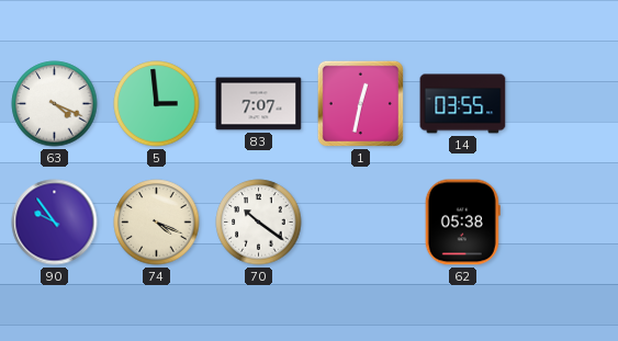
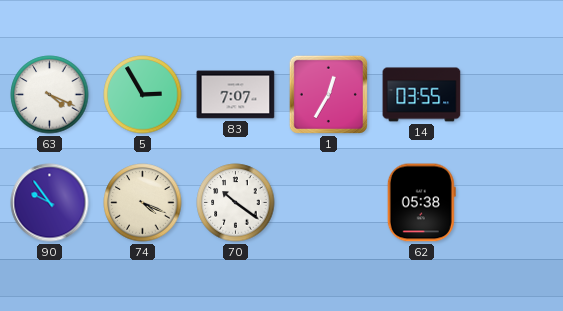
5: 2:59 -> 2:55
1: 12:32 -> 12:35
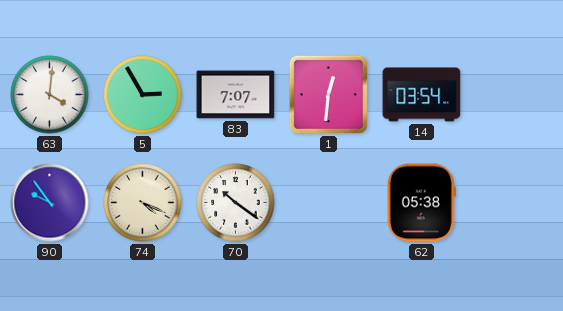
63: 4:19 -> 4:01
1: 12:35 -> 12:31
14: 03:55 -> 03:54
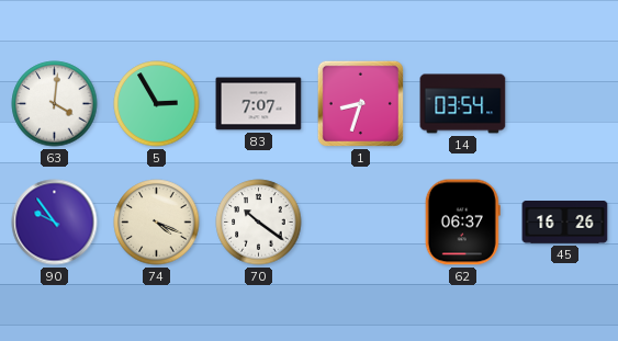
1: 12:31 -> 8:33
62: 05:38 -> 06:37
45: none -> 16:26
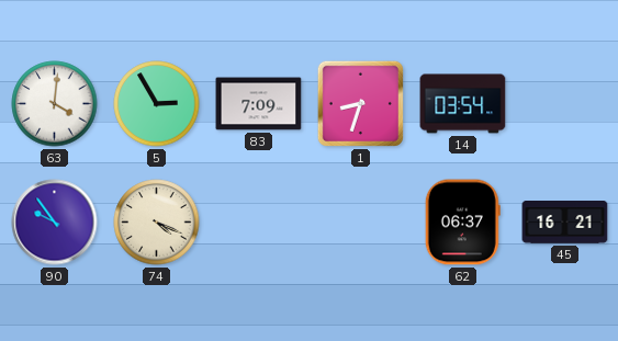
83: 7:07 -> 7:09
70: 10:21 -> none
45: 16:26 -> 16:21
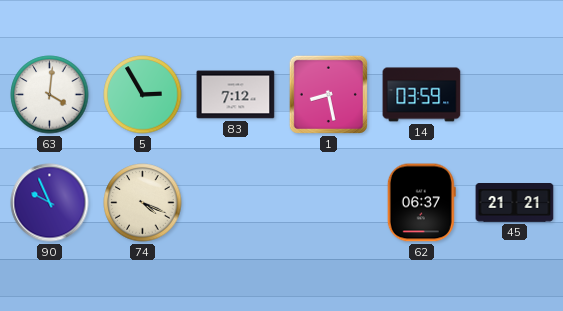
83: 7:09 -> 7:12
1: 8:33 -> 8:28
14: 03:54 -> 03:59
90: 9:54 -> 9:56
45: 16:21 -> 21:21
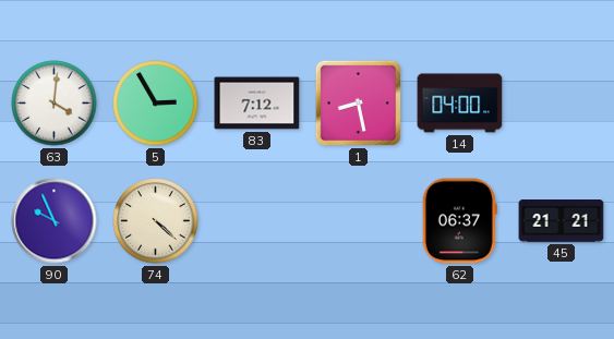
14: 03:59 -> 04:00
74: 4:19 -> 4:22
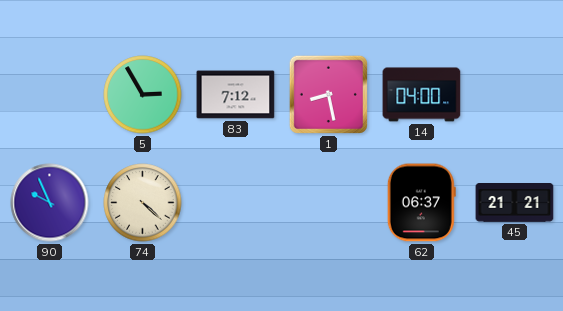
63: 4:01 -> none
